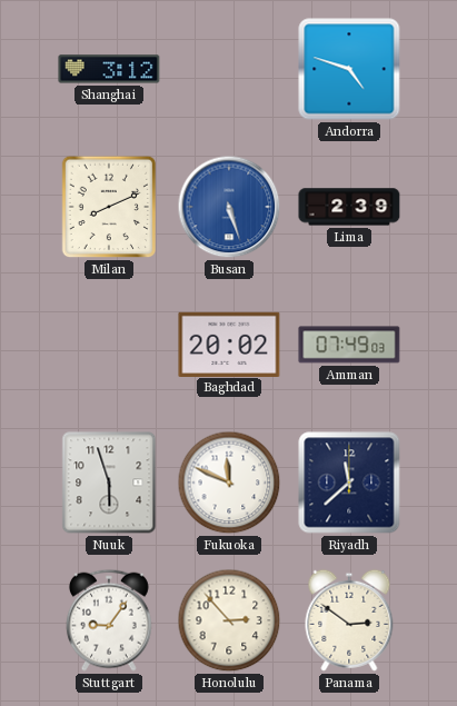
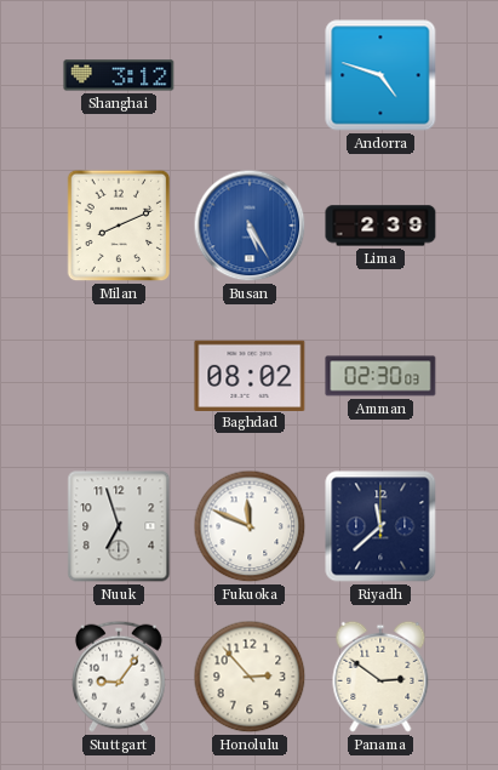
Busan: 5:27 -> 5:25
Baghdad: 20:02 -> 08:02
Amman: 07:49 -> 02:30
Nuuk: 5:57 -> 6:57
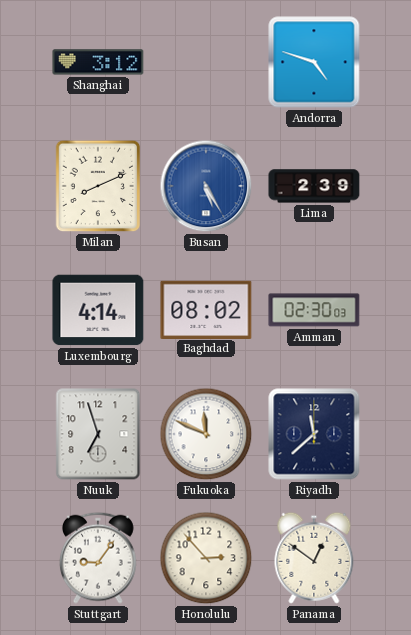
Luxembourg: none -> 4:14
Panama: 2:51 -> 12:51
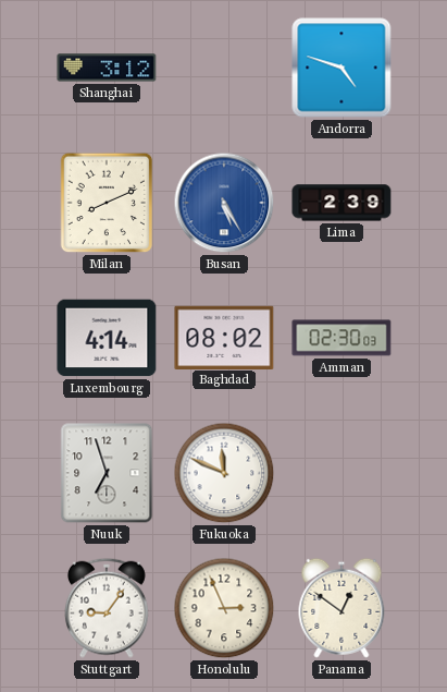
Riyadh: 11:38 -> none
Honolulu: 2:53 -> 2:56
